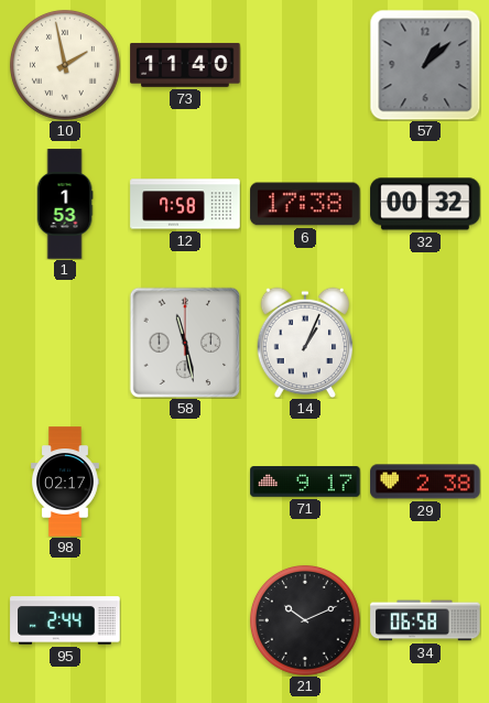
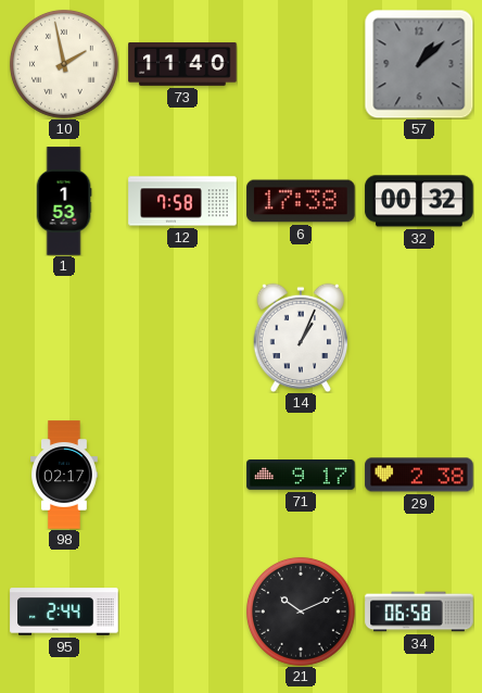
58: 11:28 -> none
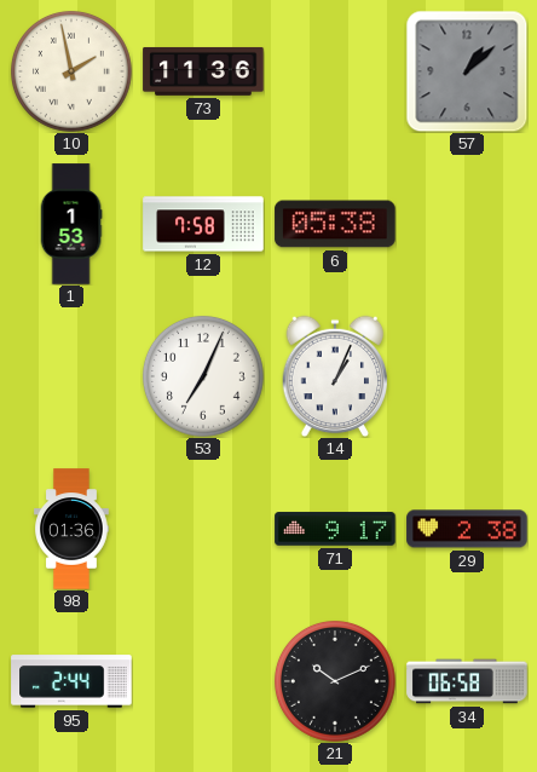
73: 11:40 -> 11:36
6: 17:38 -> 05:38
32: 00:32 -> none
53: none -> 7:04
98: 02:17 -> 01:36
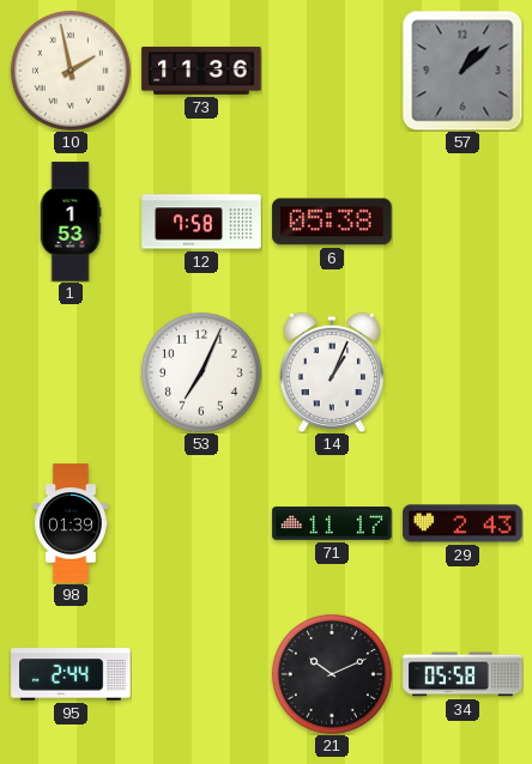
98: 01:36 -> 01:39
71: 9:17 -> 11:17
29: 2:38 -> 2:43
34: 06:58 -> 05:58
